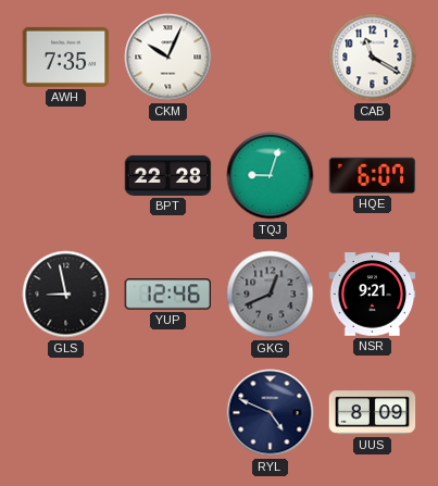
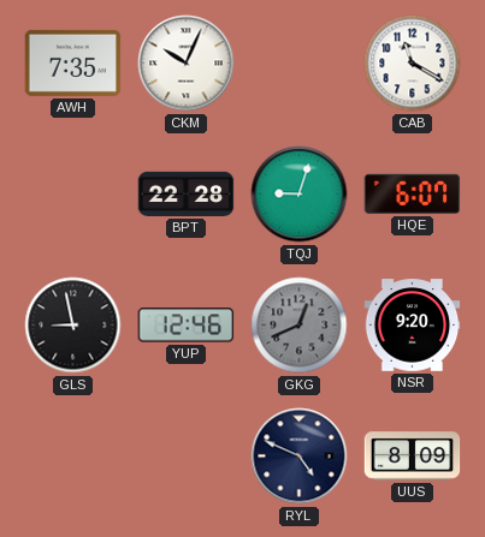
NSR: 9:21 -> 9:20
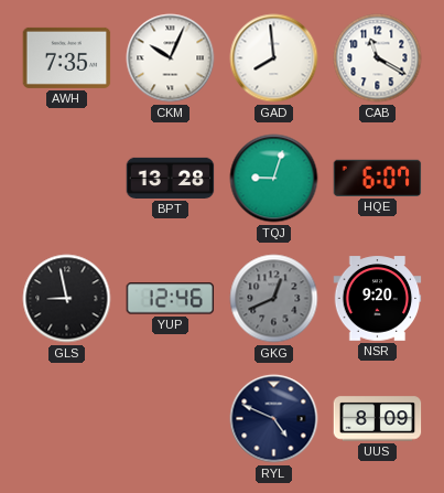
GAD: none -> 7:59
BPT: 22:28 -> 13:28
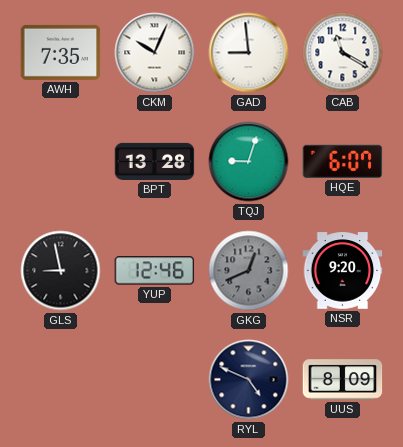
GAD: 7:59 -> 8:59
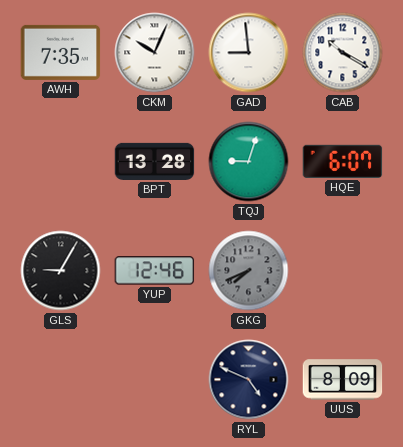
CAB: 11:20 -> 10:20
GLS: 8:58 -> 9:05
GKG: 12:41 -> 7:41
NSR: 9:20 -> none
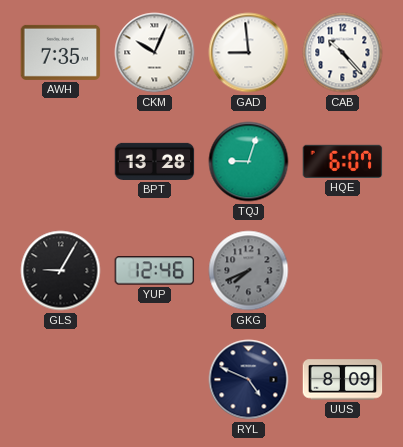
CAB: 10:20 -> 10:23
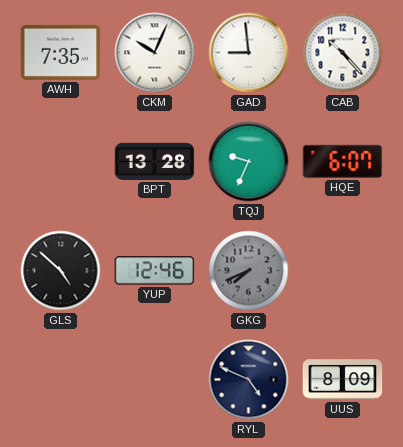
TQJ: 9:03 -> 9:34
GLS: 9:05 -> 4:52
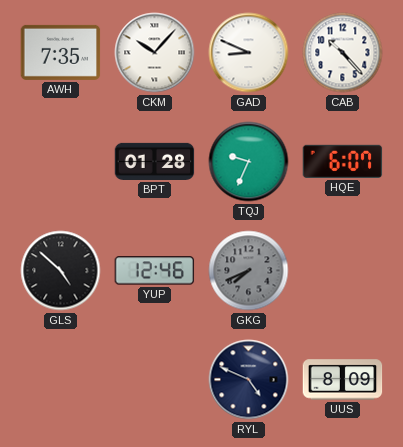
CKM: 10:04 -> 10:07
GAD: 8:59 -> 8:49
BPT: 13:28 -> 01:28
